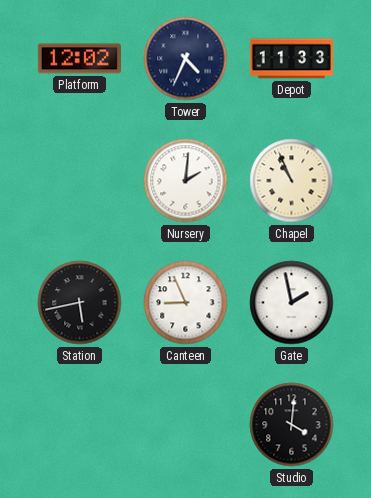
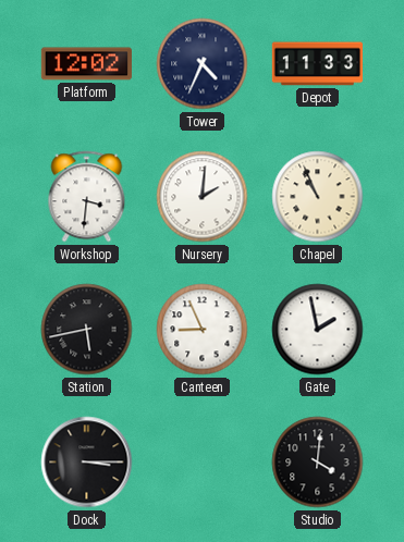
Workshop: none -> 3:31
Dock: none -> 3:15
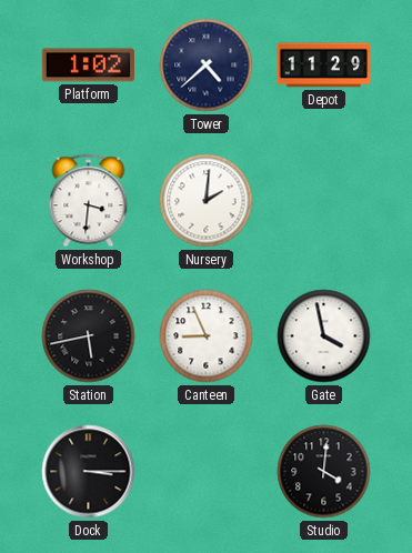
Platform: 12:02 -> 1:02
Tower: 4:34 -> 4:38
Depot: 11:33 -> 11:29
Chapel: 10:56 -> none
Gate: 1:58 -> 3:58
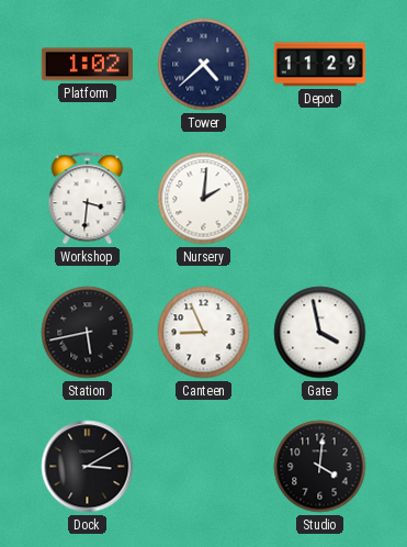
Dock: 3:15 -> 3:10
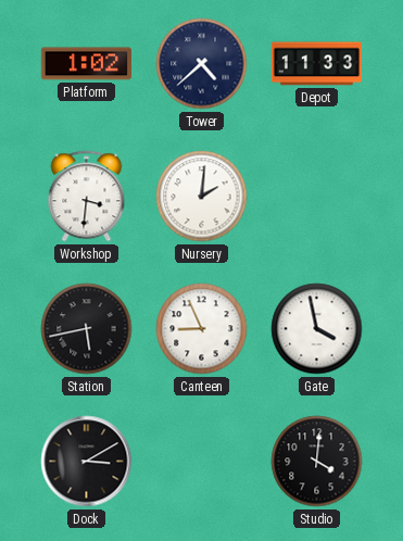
Depot: 11:29 -> 11:33
